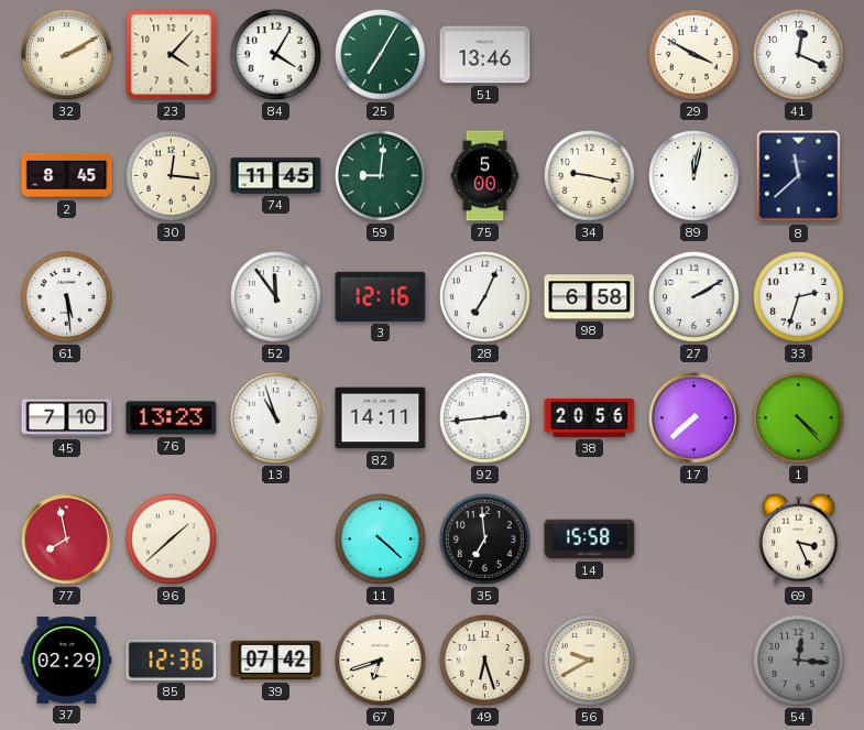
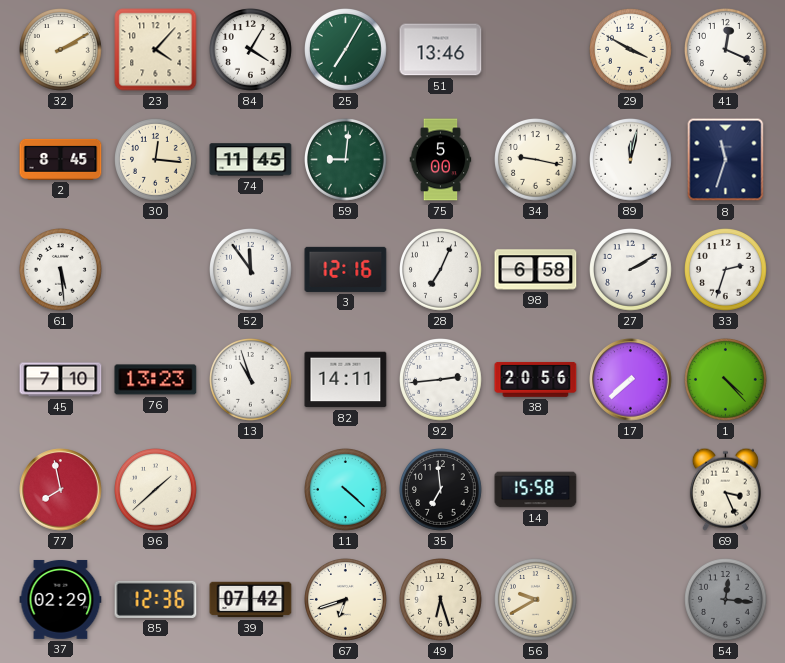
8: 11:38 -> 11:33
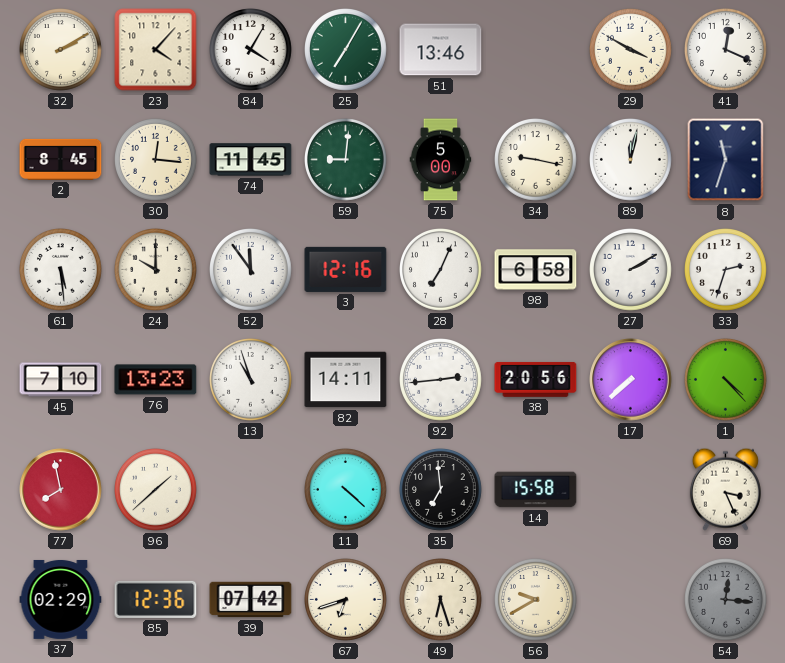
24: none -> 10:00
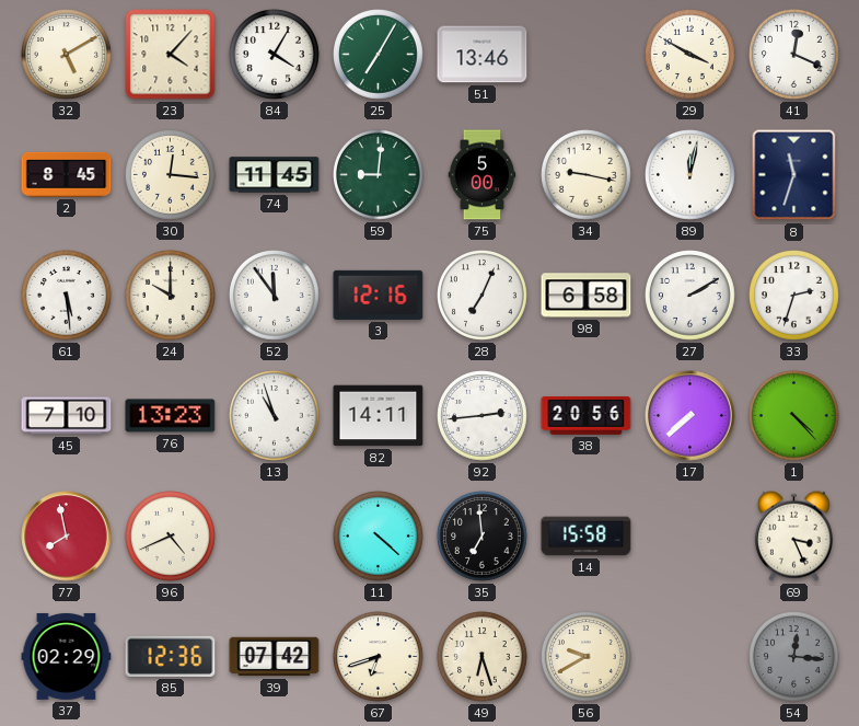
32: 2:10 -> 5:10
96: 1:38 -> 4:41
